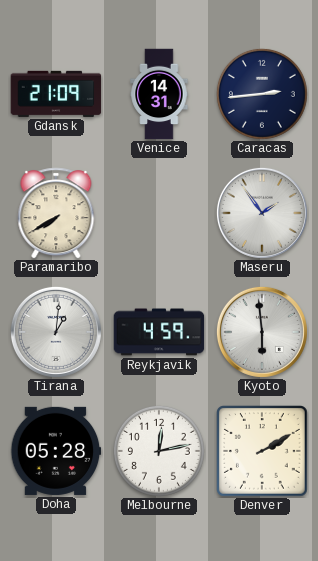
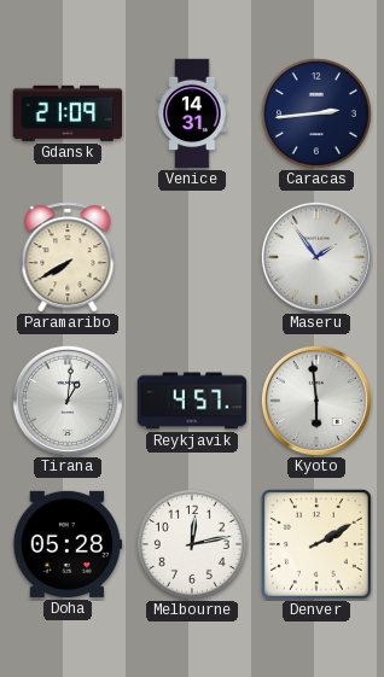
Reykjavik: 4:59 -> 4:57
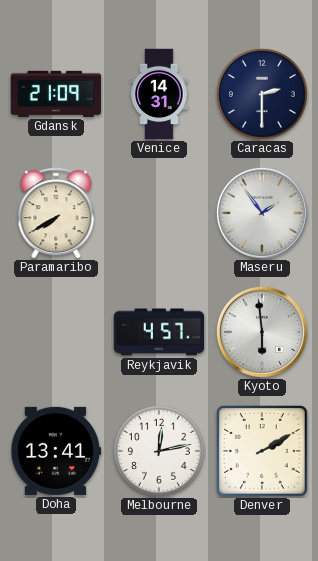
Caracas: 2:44 -> 2:30
Tirana: 1:01 -> none
Doha: 05:28 -> 13:41
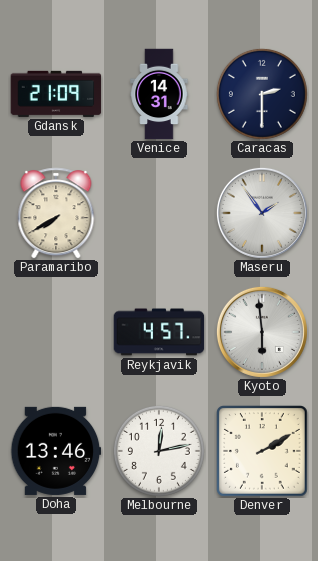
Doha: 13:41 -> 13:46
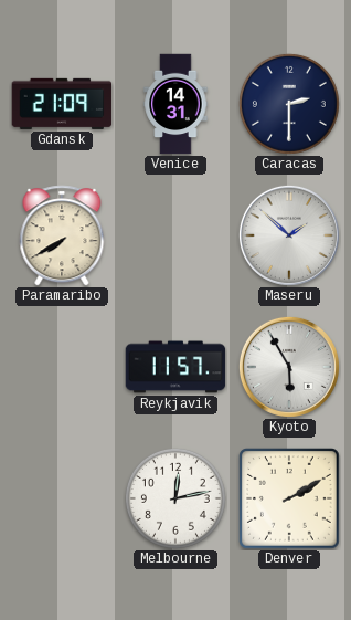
Maseru: 1:54 -> 1:52
Reykjavik: 4:57 -> 11:57
Kyoto: 5:59 -> 5:55
Doha: 13:46 -> none
